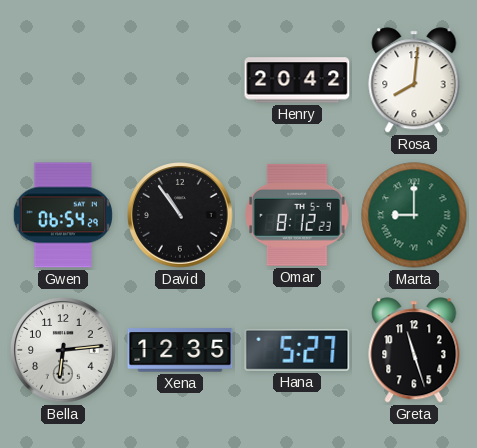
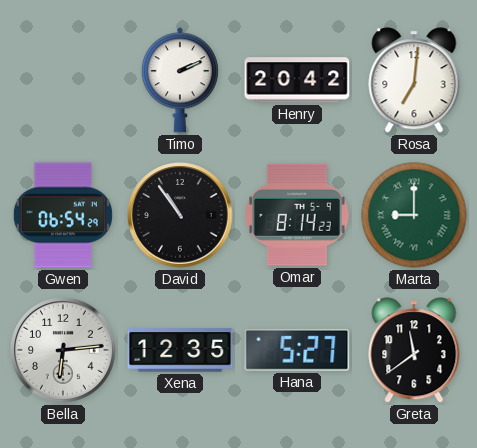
Timo: none -> 2:11
Rosa: 8:01 -> 7:01
Omar: 8:12 -> 8:14
Greta: 11:27 -> 11:39
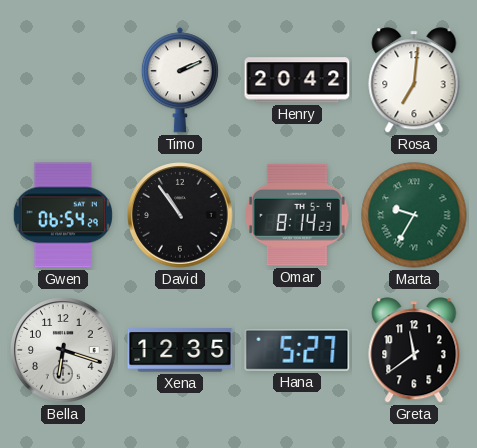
Marta: 9:00 -> 9:35
Bella: 6:14 -> 6:18
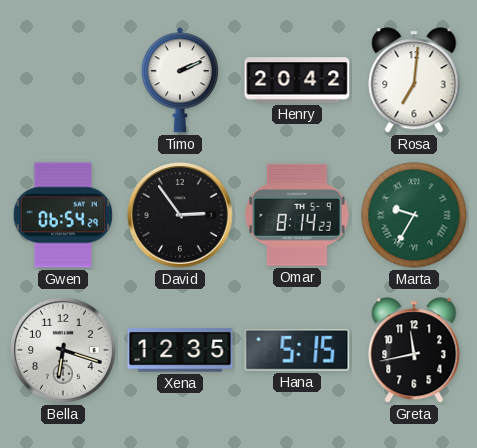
David: 10:54 -> 2:54
Hana: 5:27 -> 5:15
Greta: 11:39 -> 11:43
